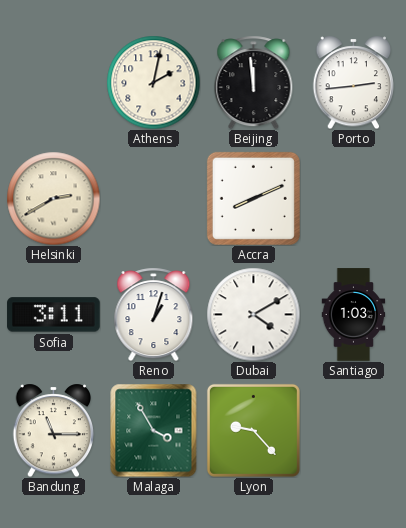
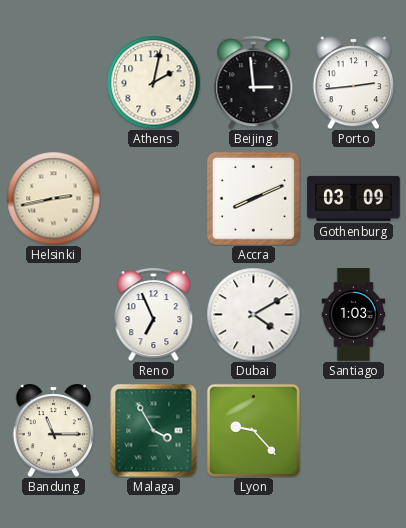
Beijing: 11:59 -> 2:59
Helsinki: 2:40 -> 2:43
Gothenburg: none -> 03:09
Sofia: 3:11 -> none
Reno: 1:03 -> 6:56
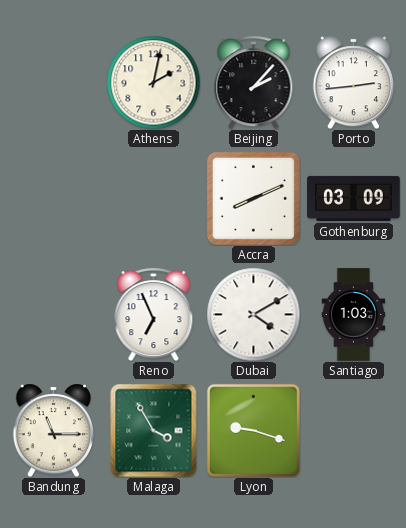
Beijing: 2:59 -> 2:07
Helsinki: 2:43 -> none
Lyon: 9:23 -> 9:18
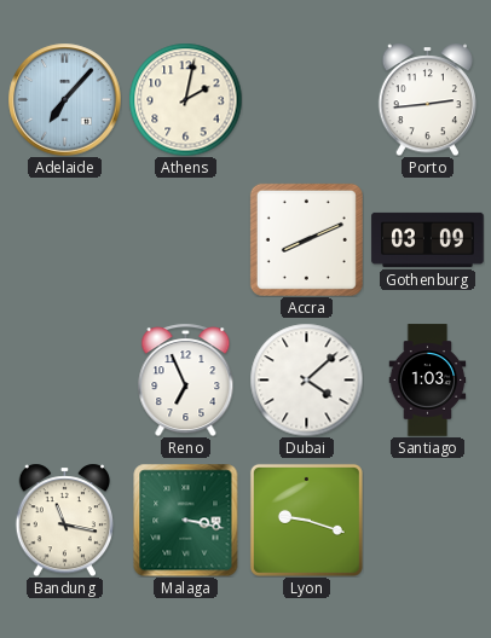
Adelaide: none -> 7:07
Beijing: 2:07 -> none
Dubai: 4:10 -> 4:08
Bandung: 11:15 -> 11:17
Malaga: 3:55 -> 3:17
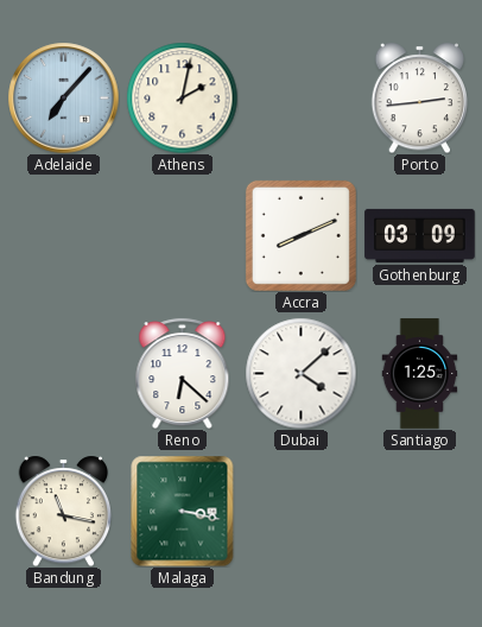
Reno: 6:56 -> 6:22
Santiago: 1:03 -> 1:25
Lyon: 9:18 -> none
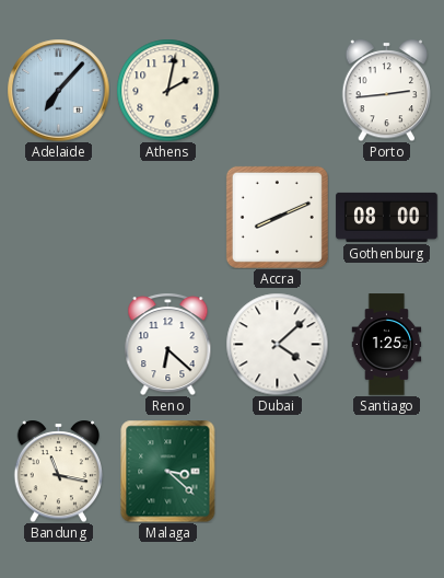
Gothenburg: 03:09 -> 08:00
Malaga: 3:17 -> 3:22
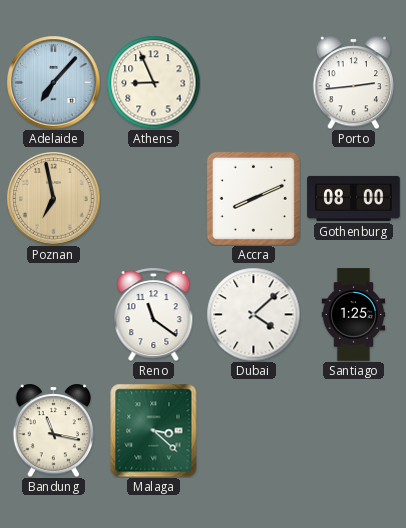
Athens: 2:02 -> 8:56
Poznan: none -> 6:58
Reno: 6:22 -> 11:21
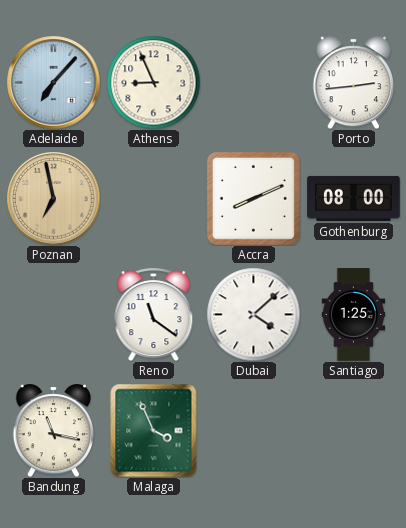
Malaga: 3:22 -> 3:56
